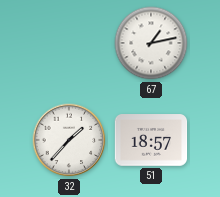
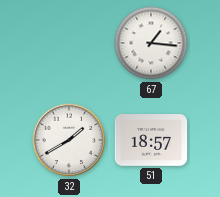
67: 1:13 -> 1:16
32: 1:37 -> 1:40
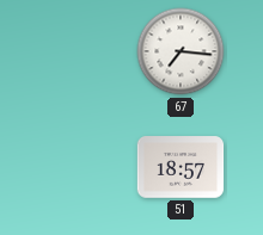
67: 1:16 -> 7:16
32: 1:40 -> none
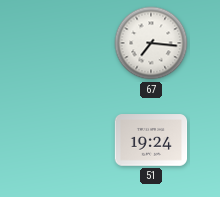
51: 18:57 -> 19:24
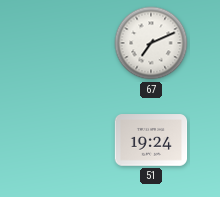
67: 7:16 -> 7:11
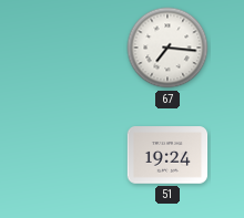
67: 7:11 -> 7:16
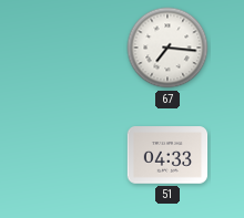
51: 19:24 -> 04:33
